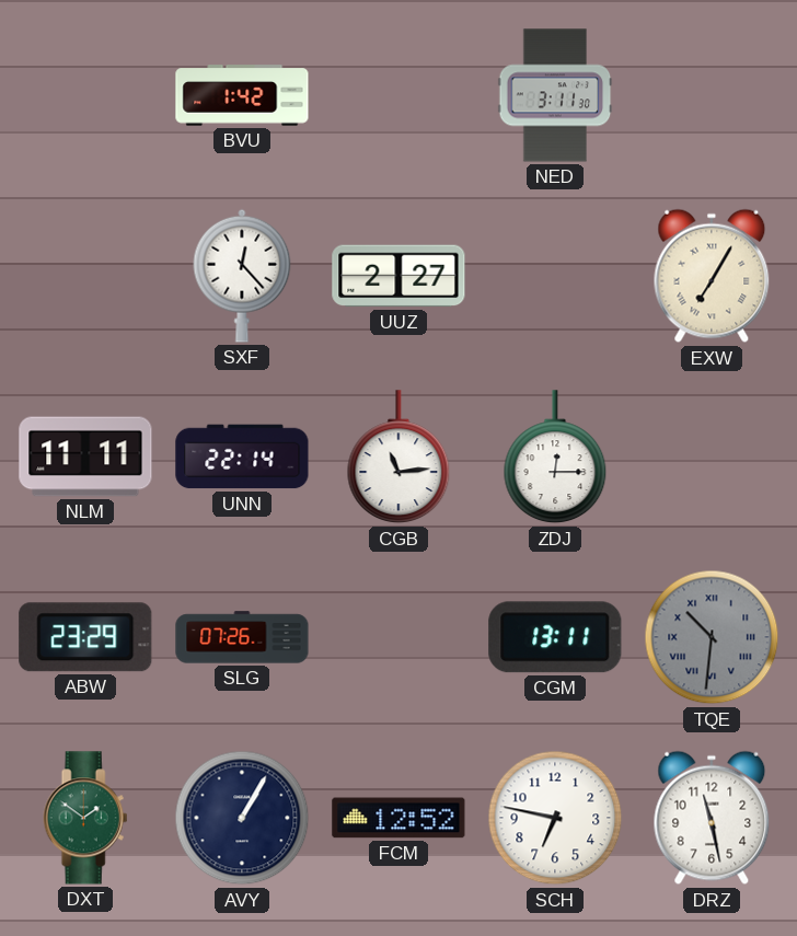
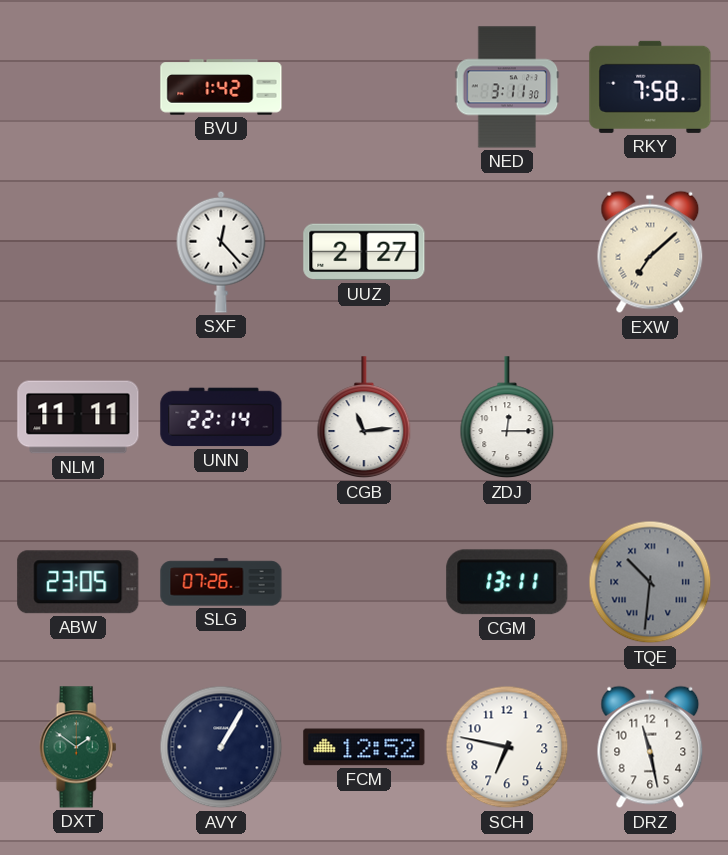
RKY: none -> 7:58
EXW: 7:05 -> 7:08
ABW: 23:29 -> 23:05
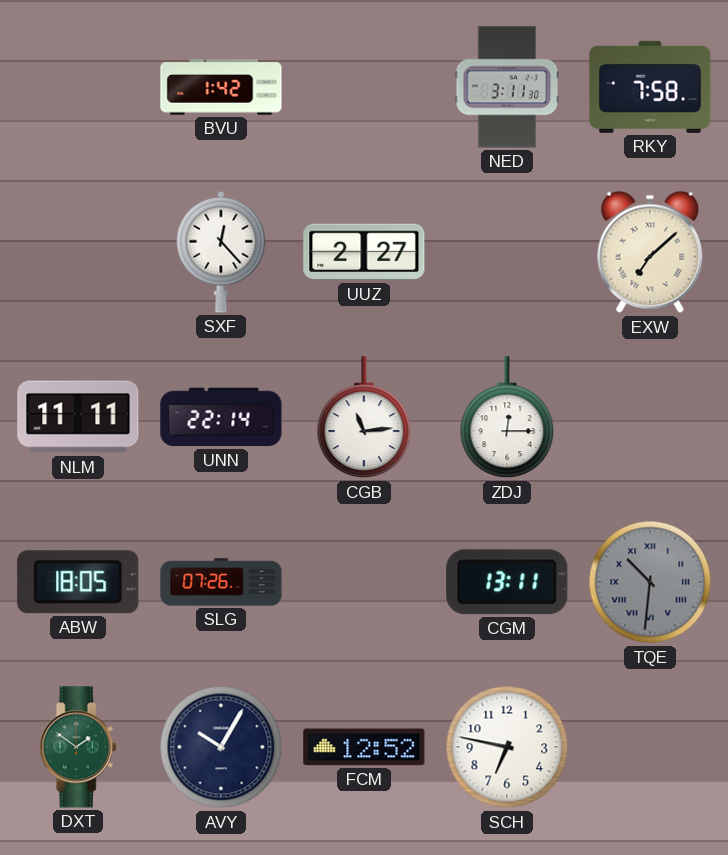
ABW: 23:05 -> 18:05
AVY: 1:05 -> 10:05
DRZ: 11:28 -> none
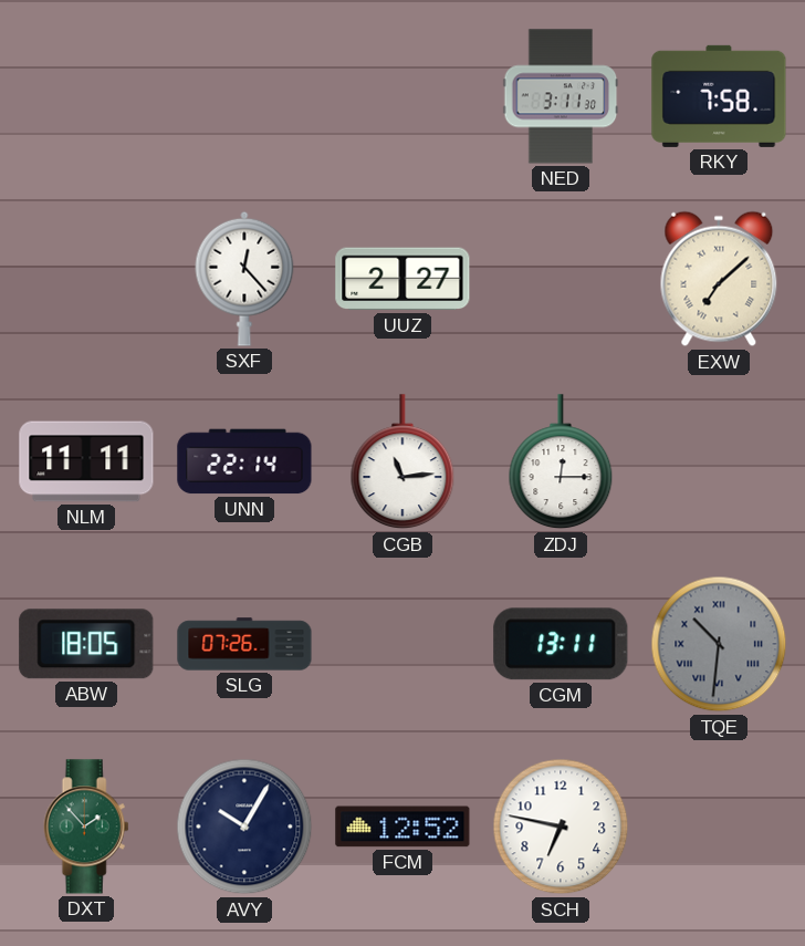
BVU: 1:42 -> none
DXT: 1:51 -> 1:53
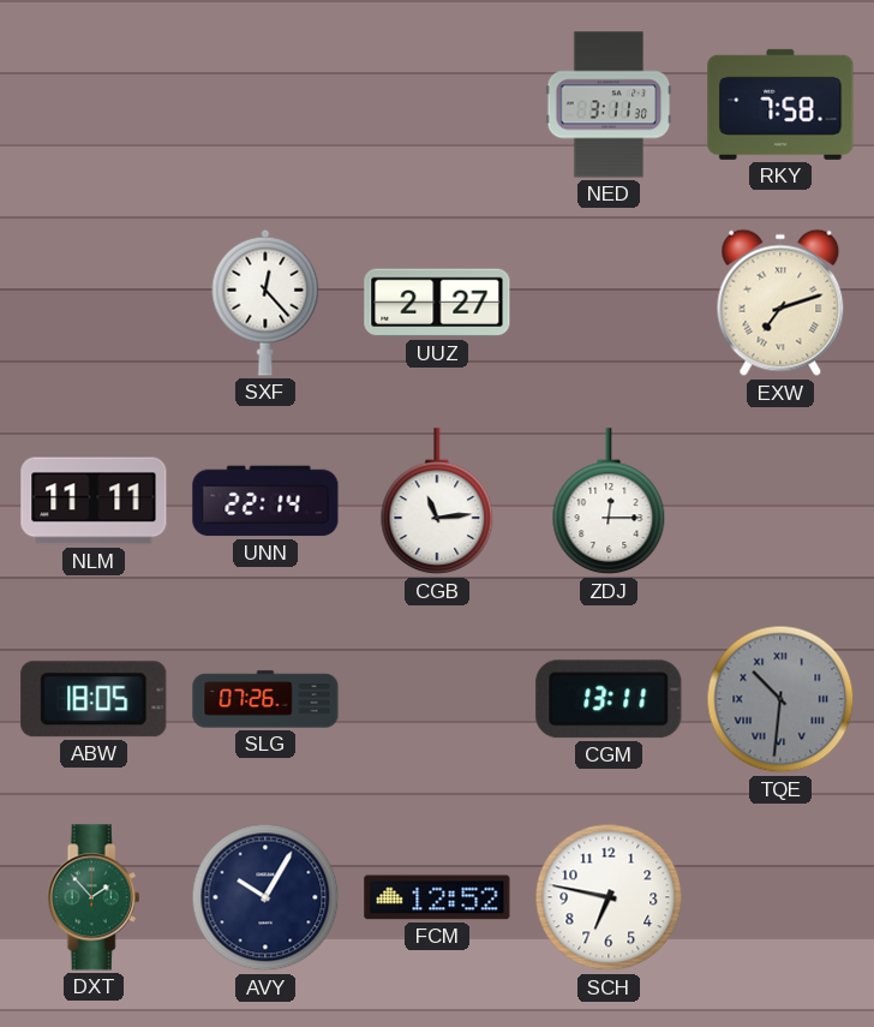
EXW: 7:08 -> 7:12
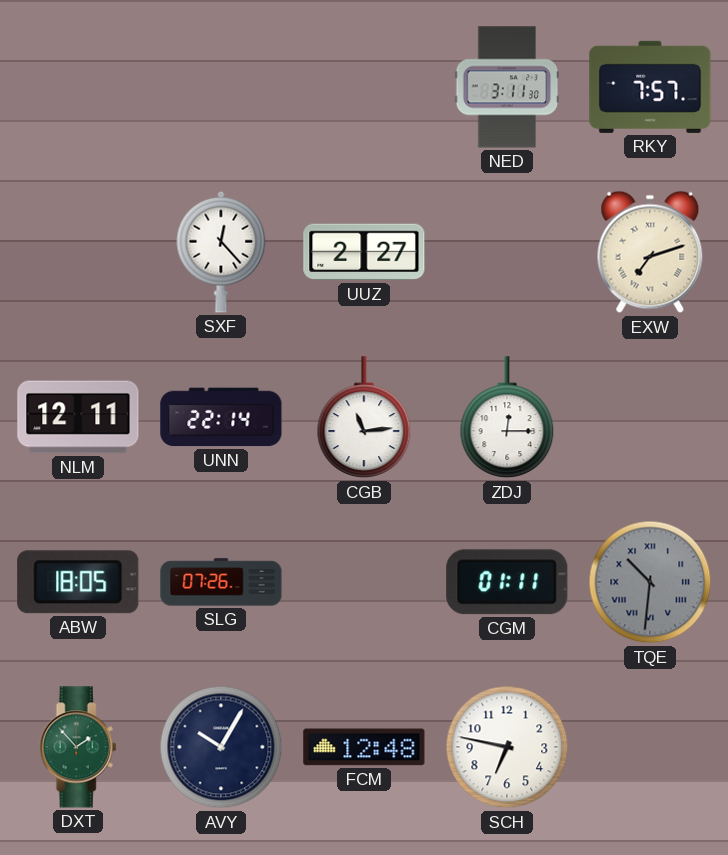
RKY: 7:58 -> 7:57
NLM: 11:11 -> 12:11
CGM: 13:11 -> 01:11
FCM: 12:52 -> 12:48
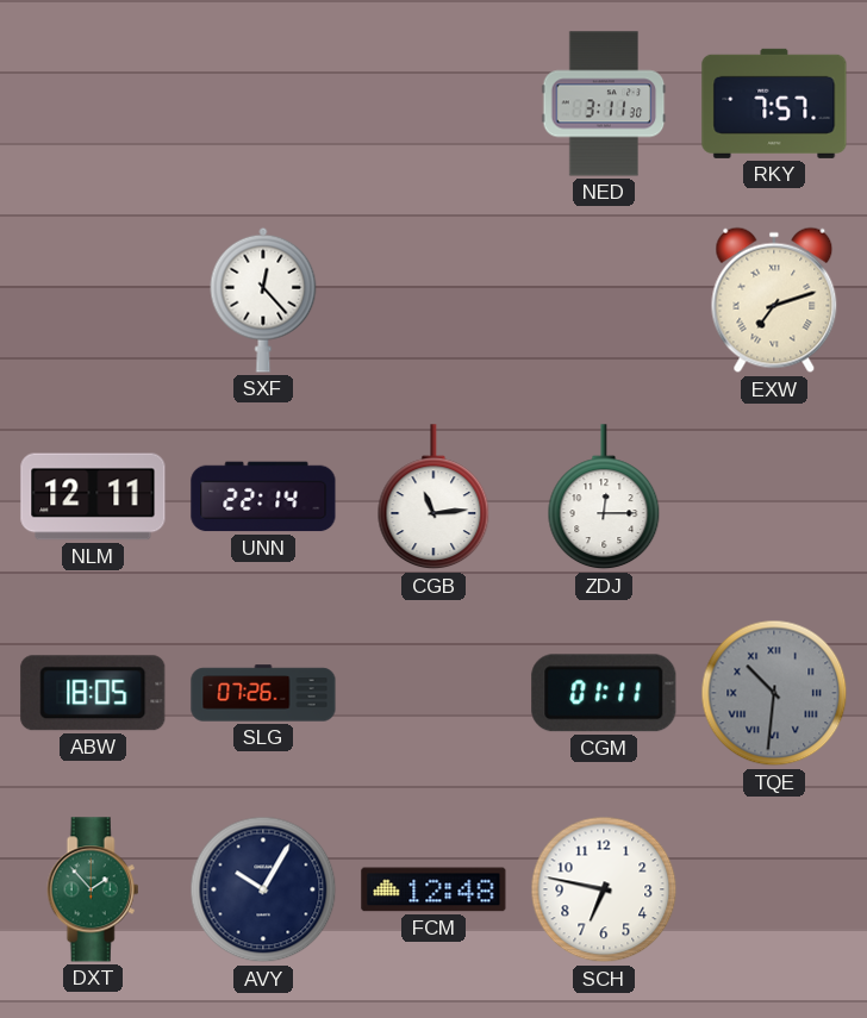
UUZ: 2:27 -> none
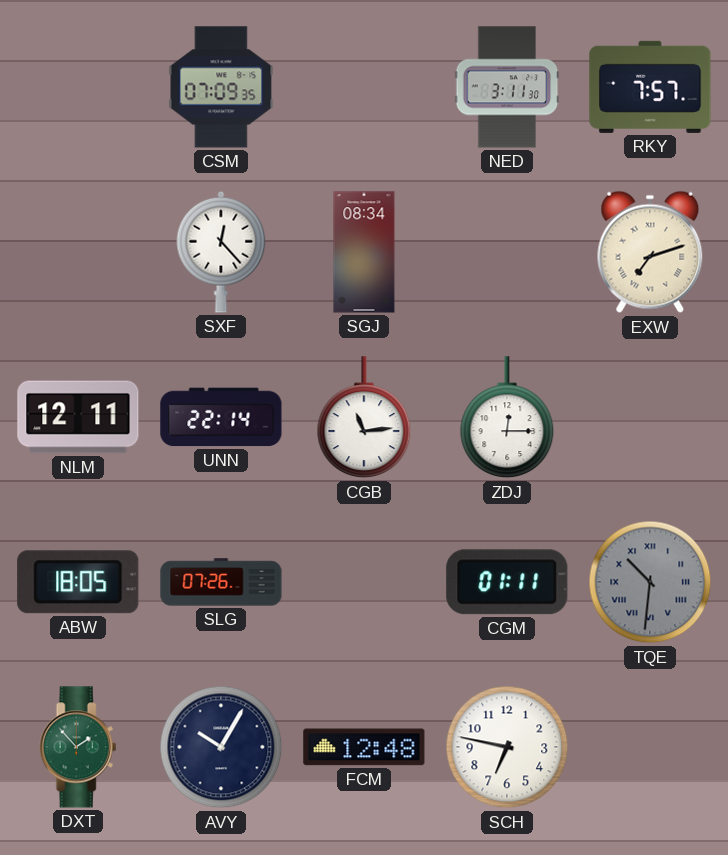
CSM: none -> 07:09
SGJ: none -> 08:34
